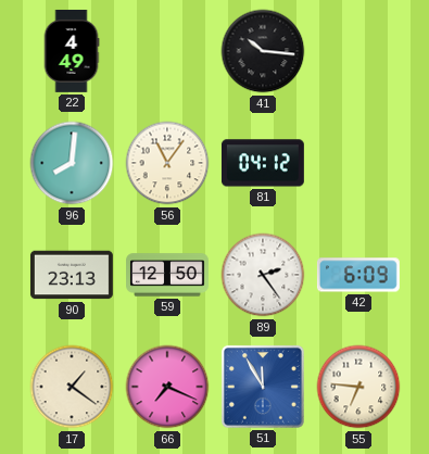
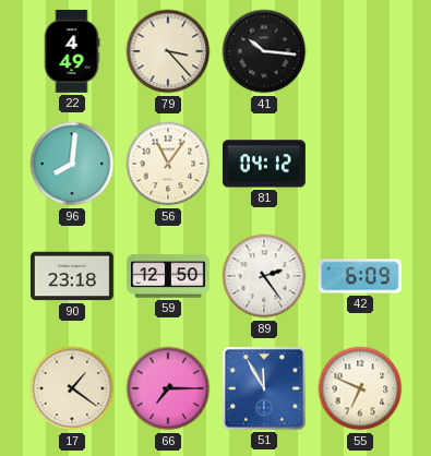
79: none -> 3:23
90: 23:13 -> 23:18
66: 7:19 -> 7:15
55: 6:46 -> 6:49
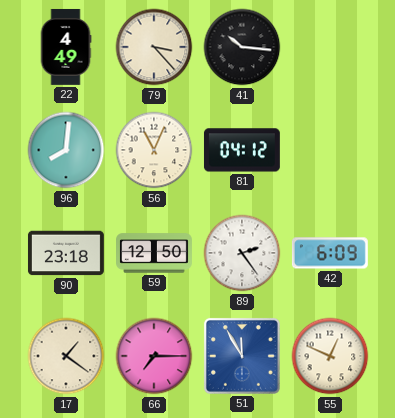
56: 11:06 -> 11:04
55: 6:49 -> 12:49
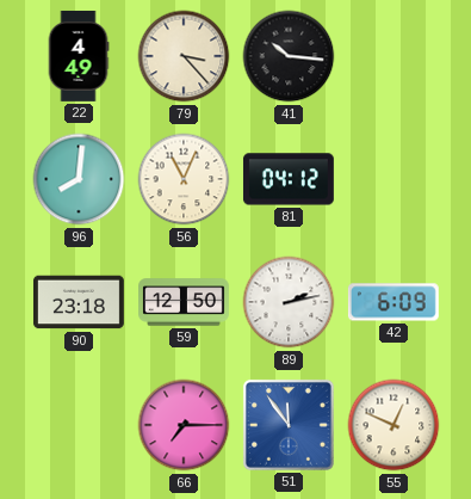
89: 2:24 -> 2:13
17: 1:21 -> none
51: 11:55 -> 11:54
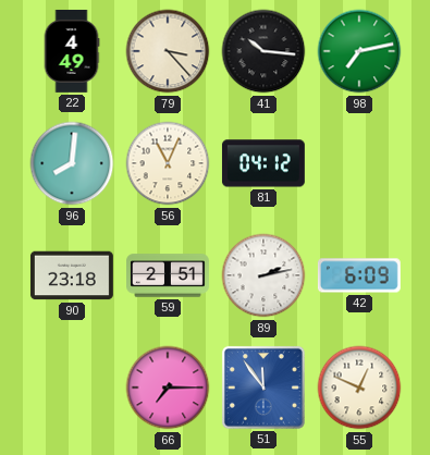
98: none -> 7:13
59: 12:50 -> 2:51
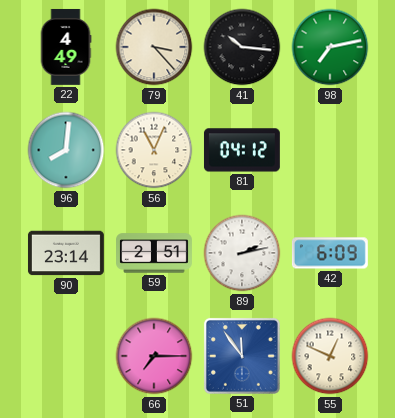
90: 23:18 -> 23:14
